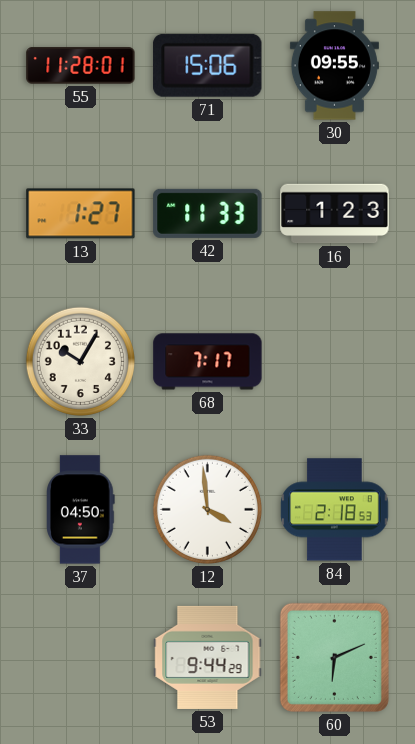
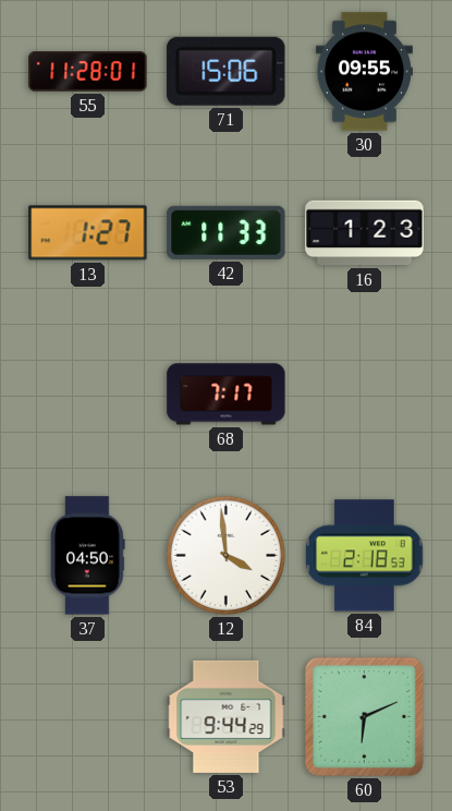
33: 10:05 -> none
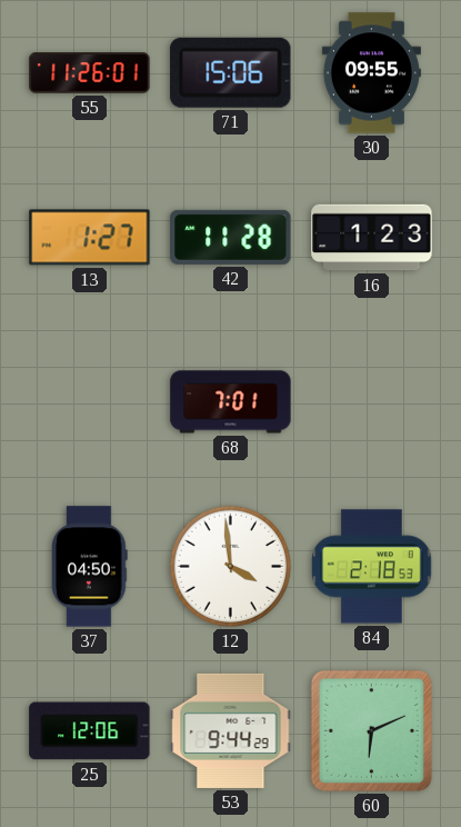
55: 11:28 -> 11:26
42: 11:33 -> 11:28
68: 7:17 -> 7:01
25: none -> 12:06
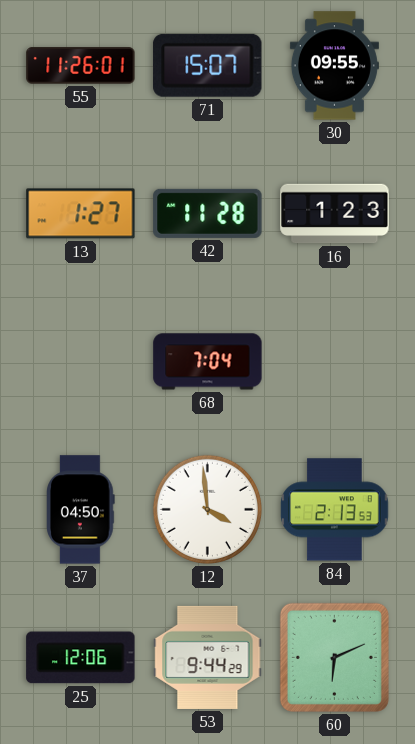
71: 15:06 -> 15:07
68: 7:01 -> 7:04
84: 2:18 -> 2:13
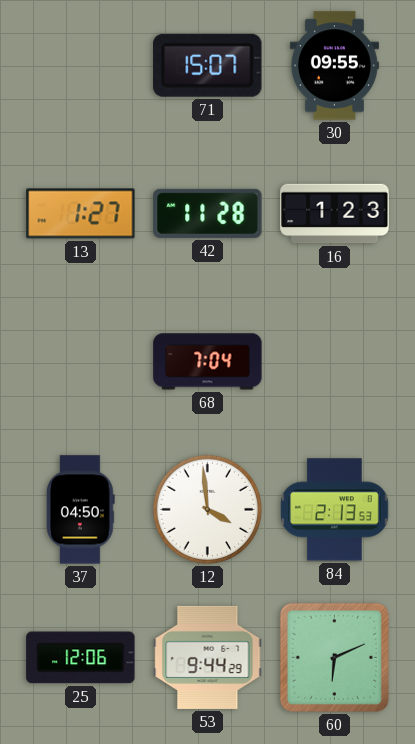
55: 11:26 -> none
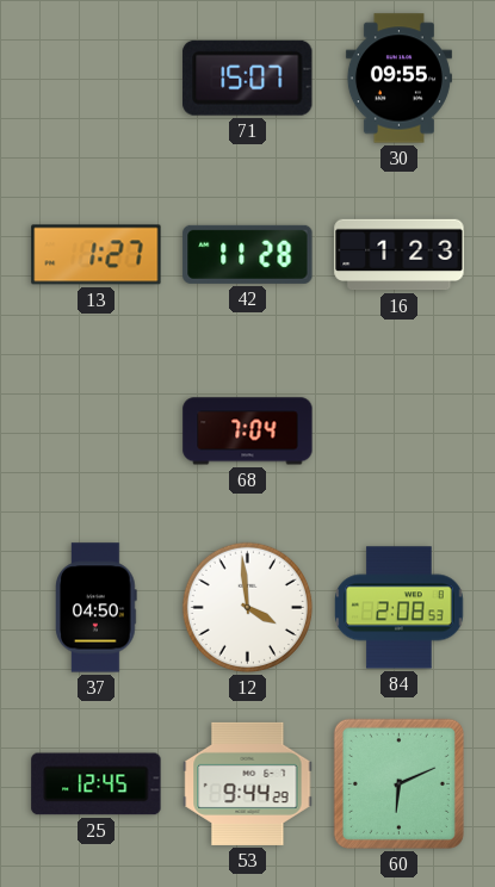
84: 2:13 -> 2:08
25: 12:06 -> 12:45
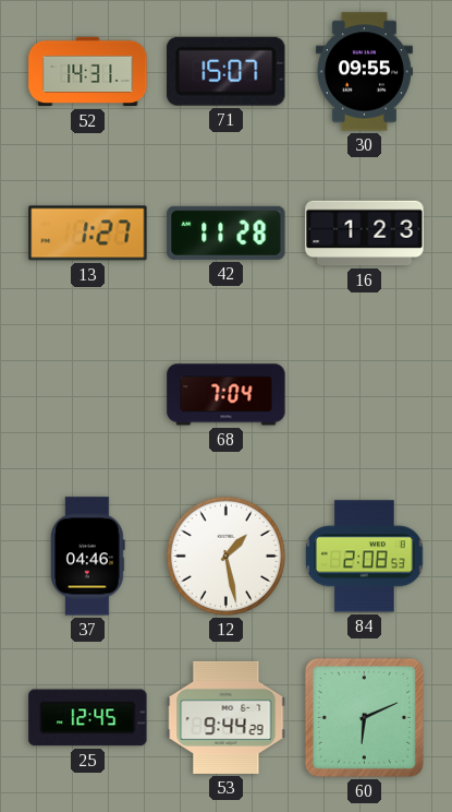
52: none -> 14:31
37: 04:50 -> 04:46
12: 3:59 -> 1:28
